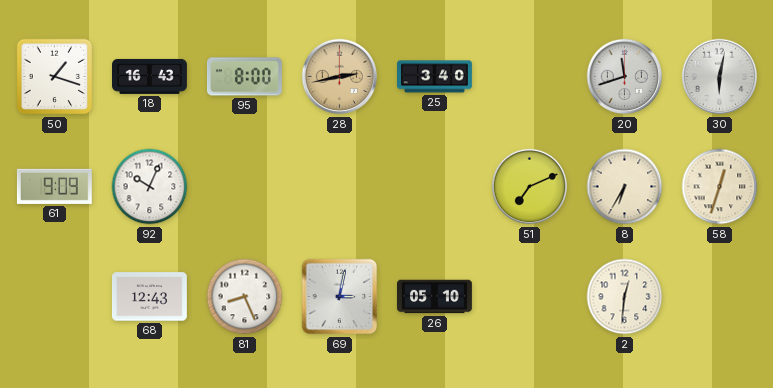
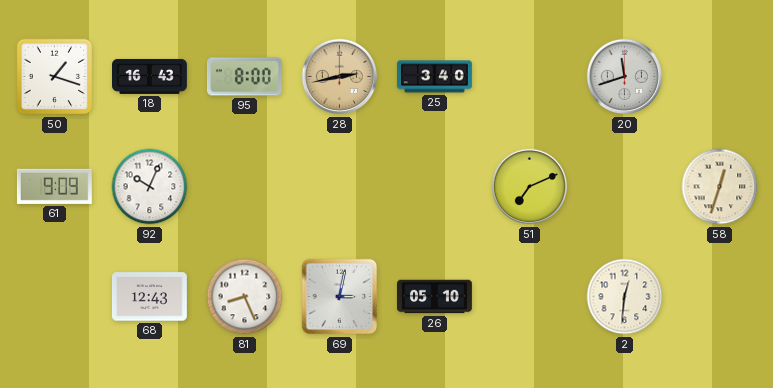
30: 6:02 -> none
8: 6:35 -> none
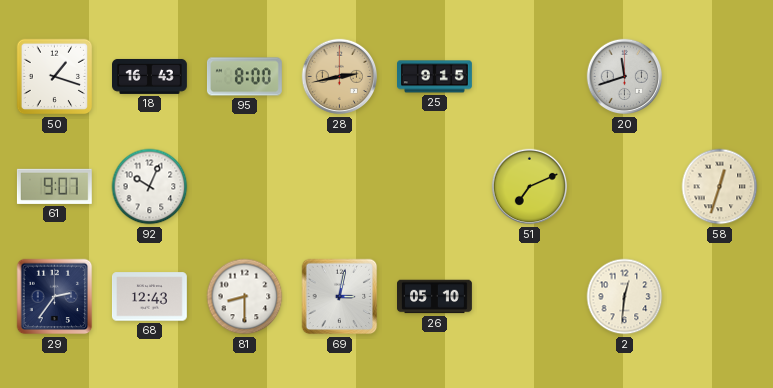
25: 3:40 -> 9:15
61: 9:09 -> 9:07
29: none -> 2:36
81: 8:26 -> 8:30
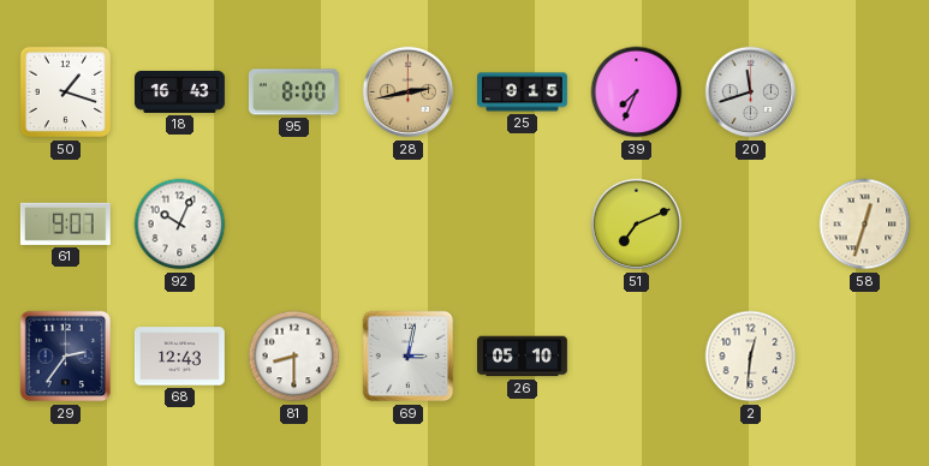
39: none -> 7:34
